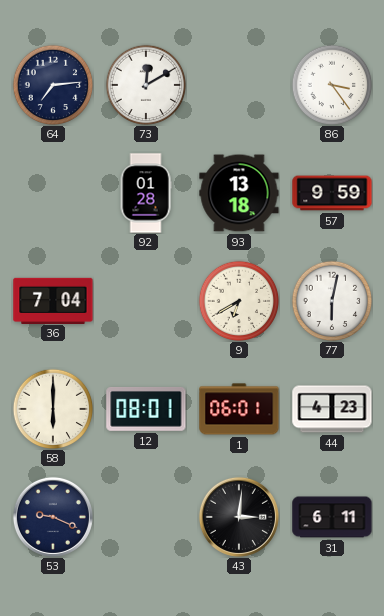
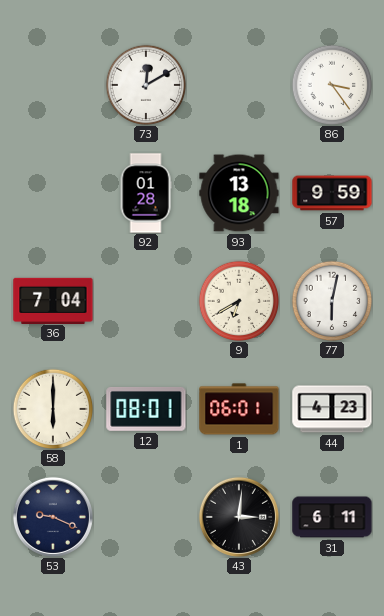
64: 7:14 -> none
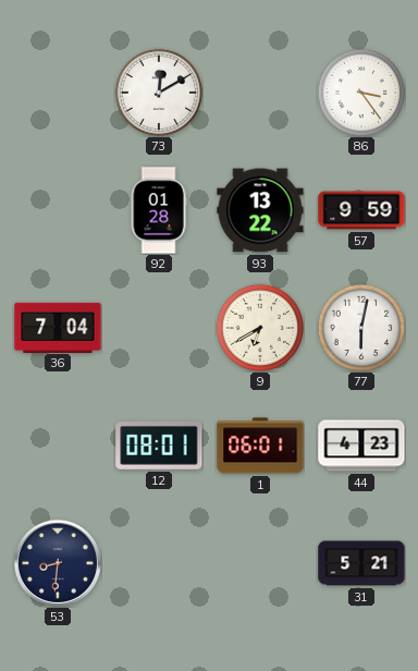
93: 13:18 -> 13:22
58: 6:00 -> none
53: 9:19 -> 8:31
43: 3:01 -> none
31: 6:11 -> 5:21
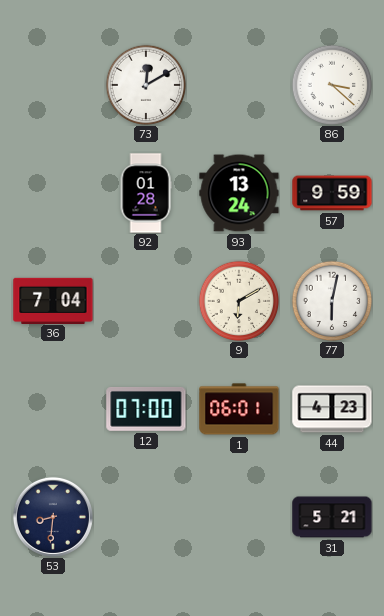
86: 3:24 -> 3:22
93: 13:22 -> 13:24
9: 6:40 -> 6:10
12: 08:01 -> 07:00
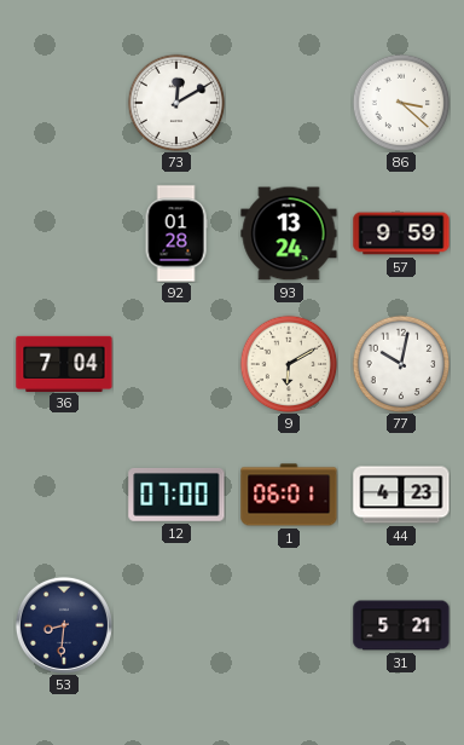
77: 6:02 -> 10:02
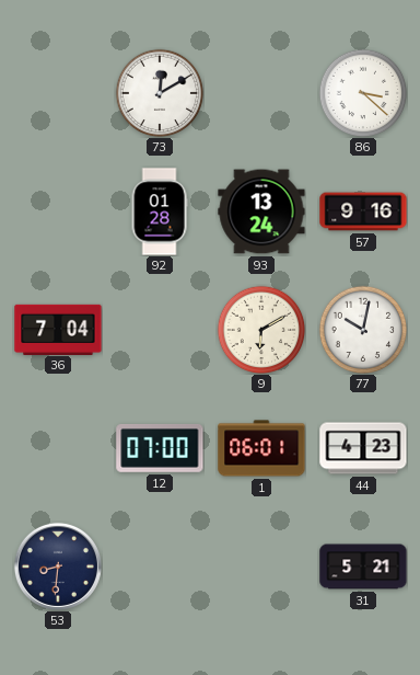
57: 9:59 -> 9:16
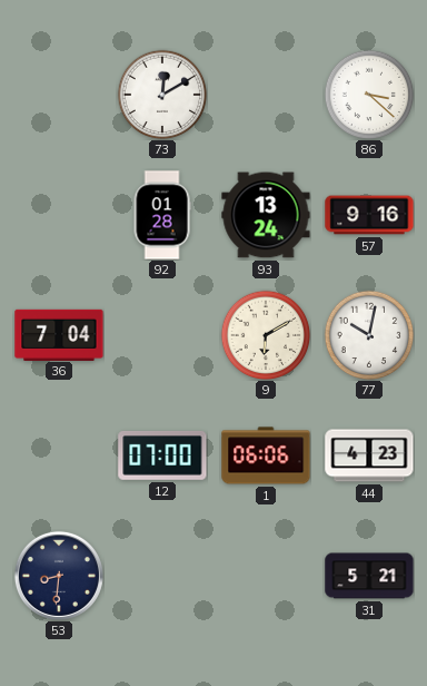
1: 06:01 -> 06:06
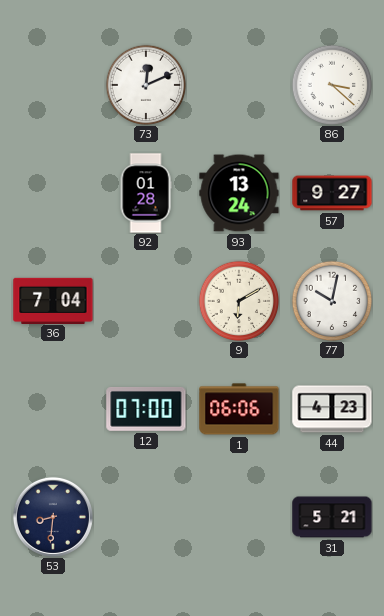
73: 12:10 -> 12:11
57: 9:16 -> 9:27
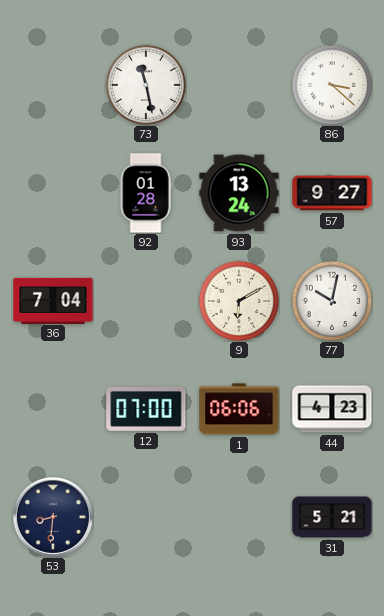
73: 12:11 -> 11:28
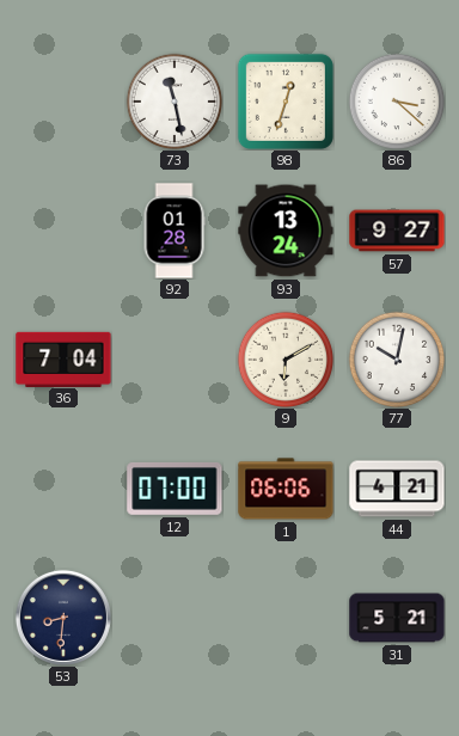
98: none -> 12:33
44: 4:23 -> 4:21
